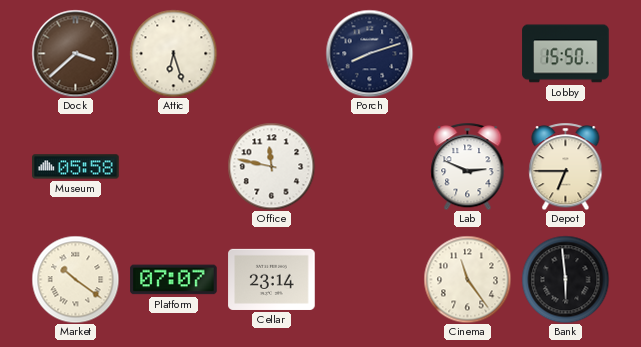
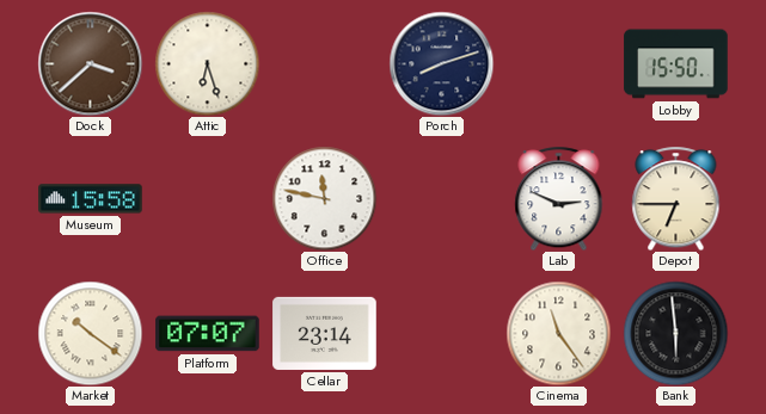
Museum: 05:58 -> 15:58
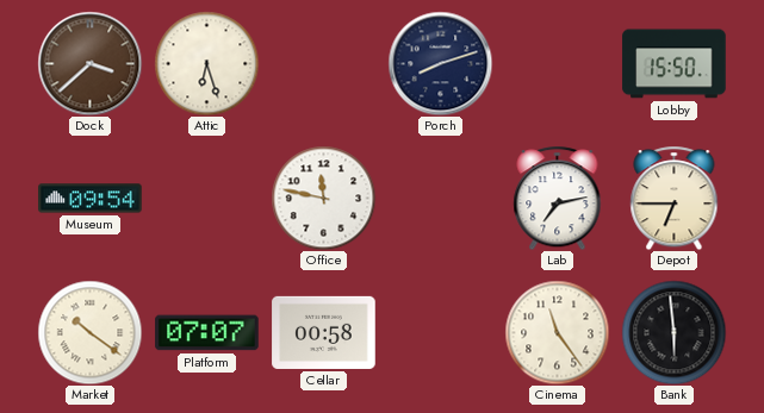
Museum: 15:58 -> 09:54
Lab: 2:49 -> 7:13
Cellar: 23:14 -> 00:58
